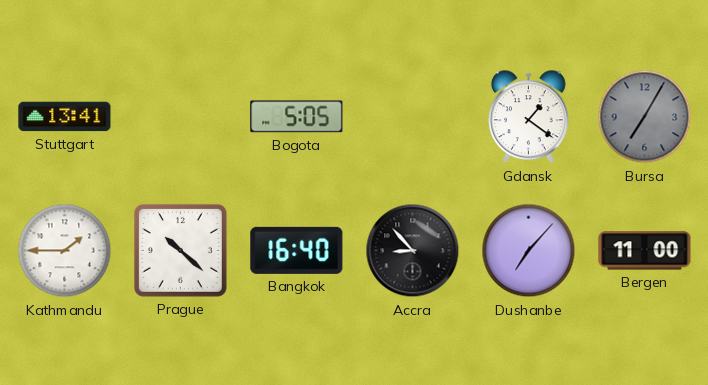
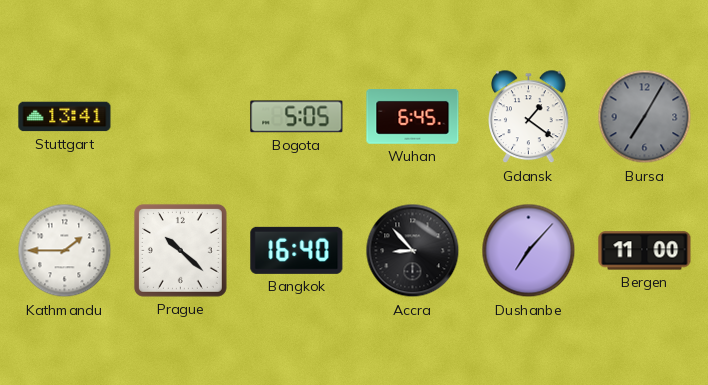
Wuhan: none -> 6:45
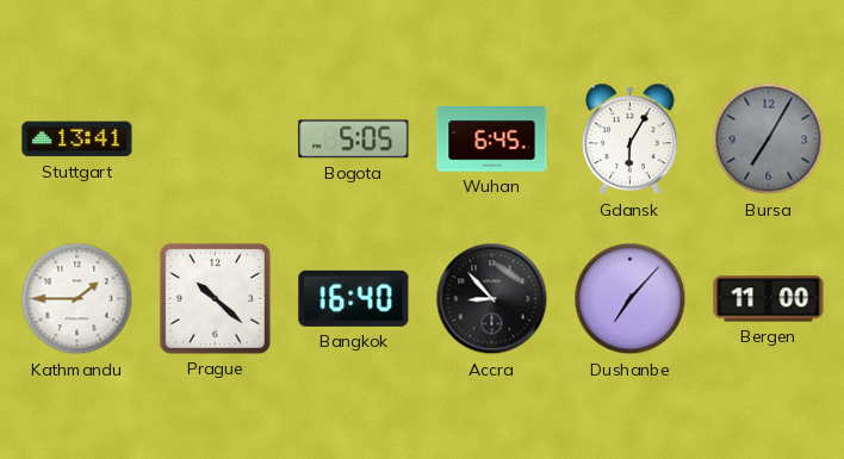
Gdansk: 1:21 -> 6:05
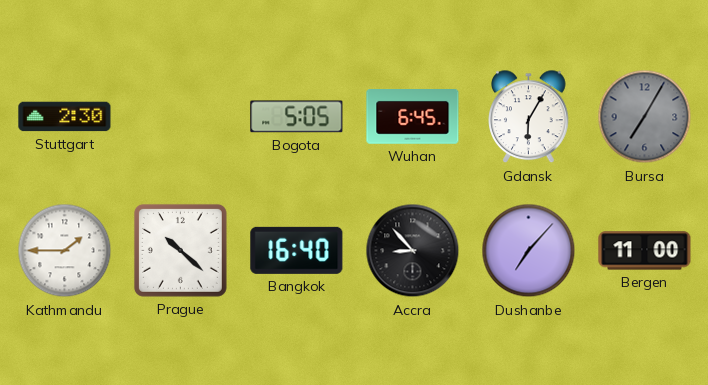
Stuttgart: 13:41 -> 2:30
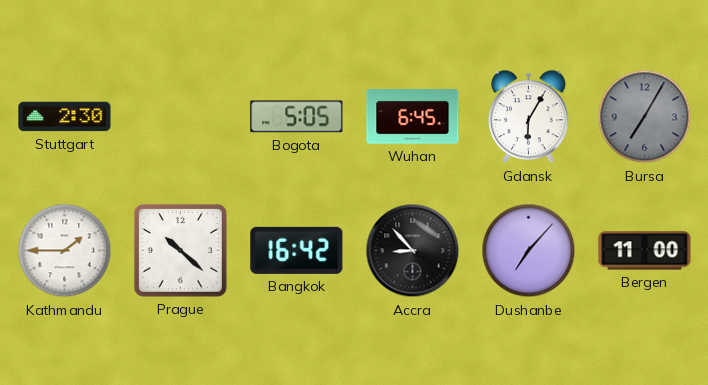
Bangkok: 16:40 -> 16:42
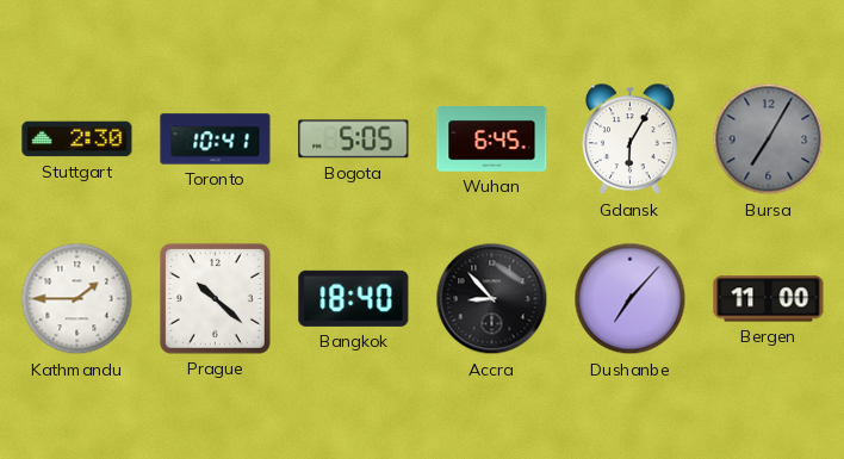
Toronto: none -> 10:41
Bangkok: 16:42 -> 18:40
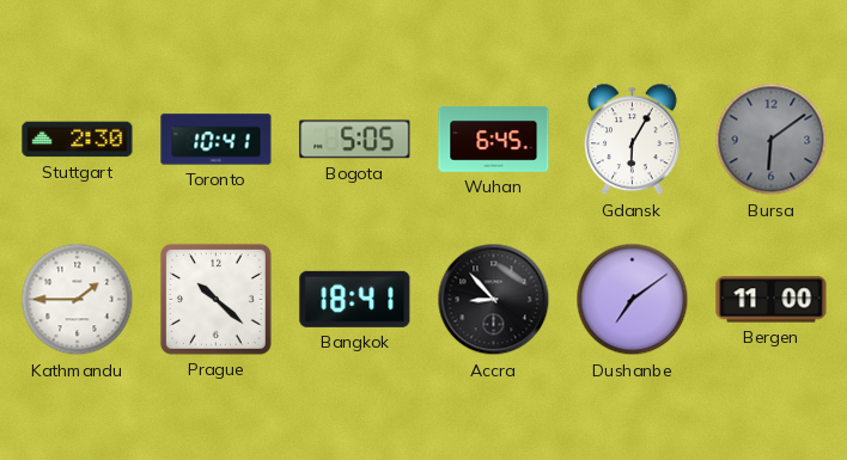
Bursa: 7:05 -> 6:09
Bangkok: 18:40 -> 18:41
Dushanbe: 7:07 -> 7:09
